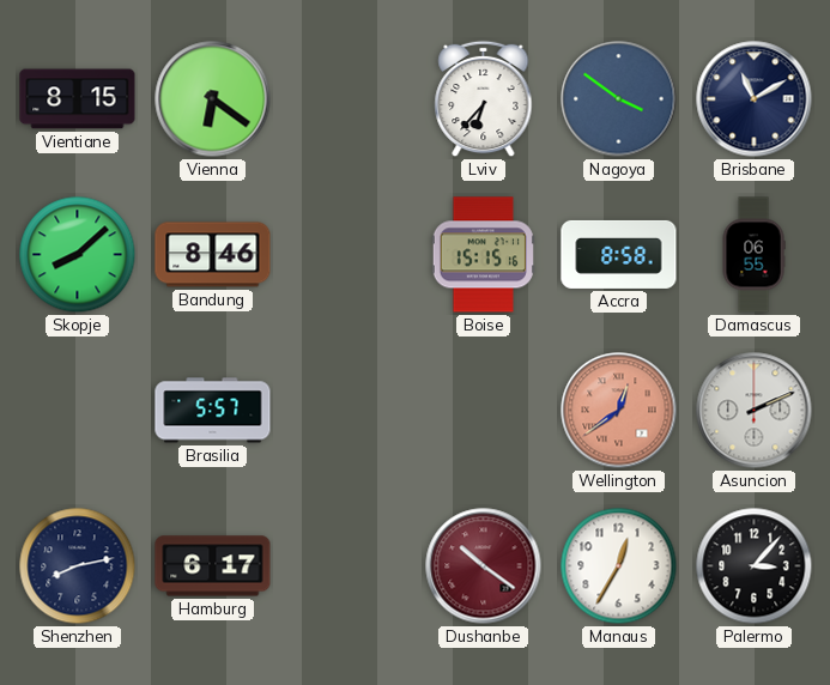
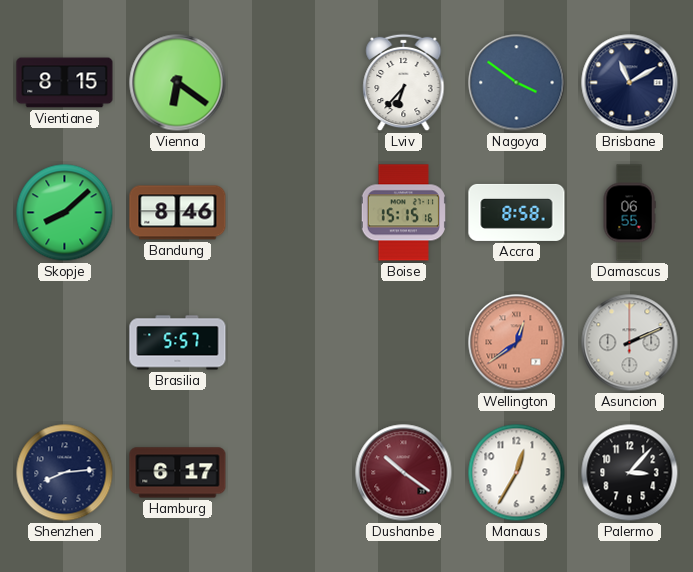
Shenzhen: 8:13 -> 8:14
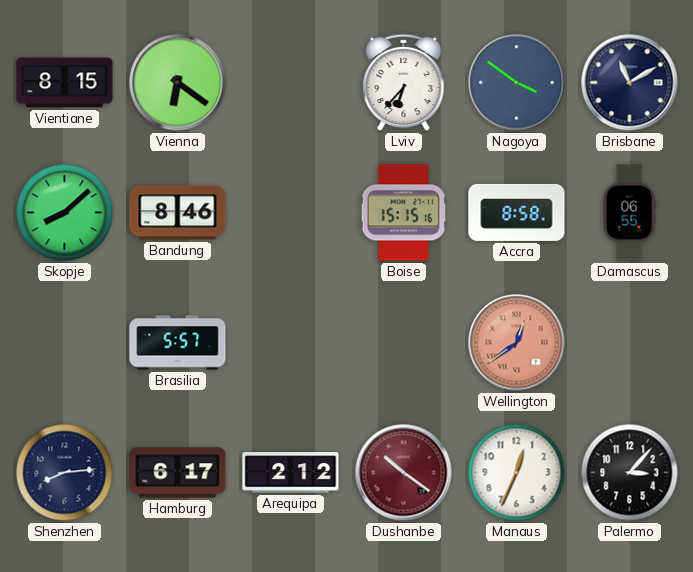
Asuncion: 2:11 -> none
Arequipa: none -> 2:12
Manaus: 12:35 -> 12:34
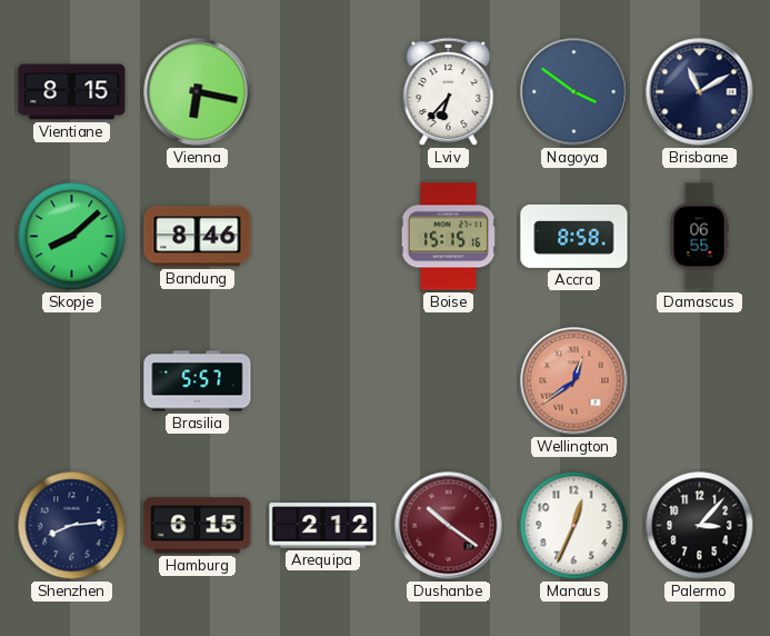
Vienna: 6:21 -> 6:17
Hamburg: 6:17 -> 6:15
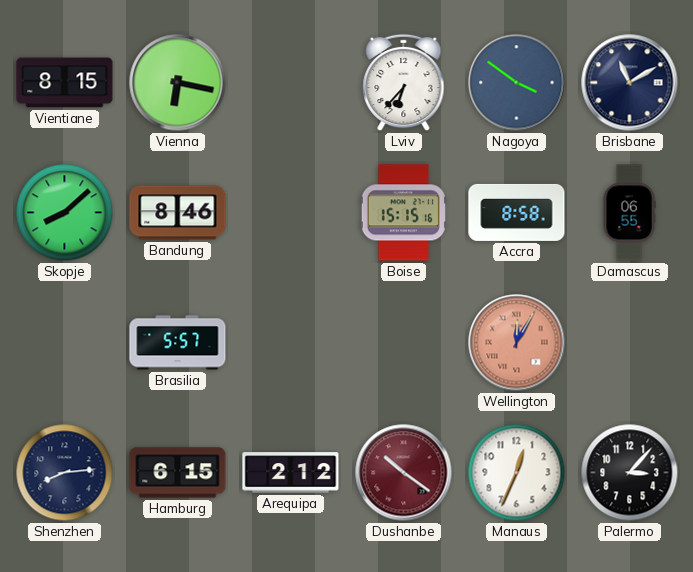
Wellington: 12:39 -> 12:05
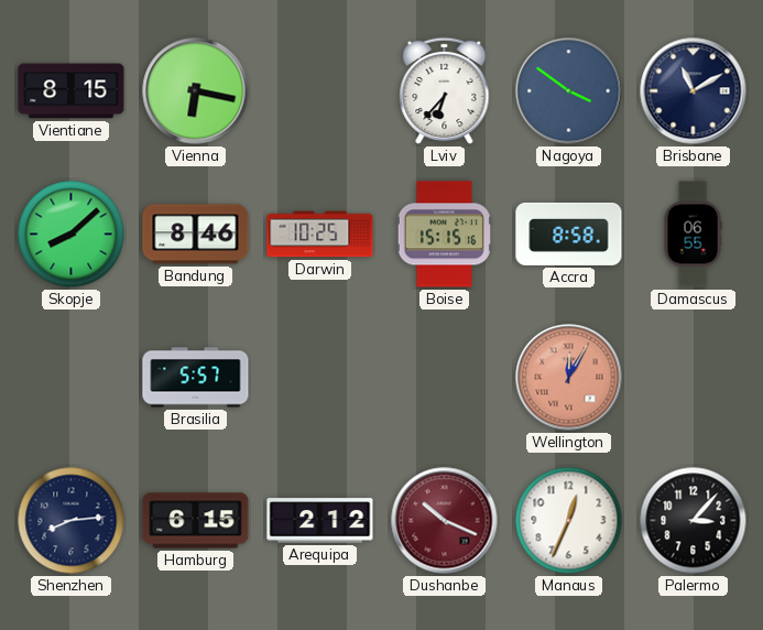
Darwin: none -> 10:25
Dushanbe: 10:21 -> 10:19
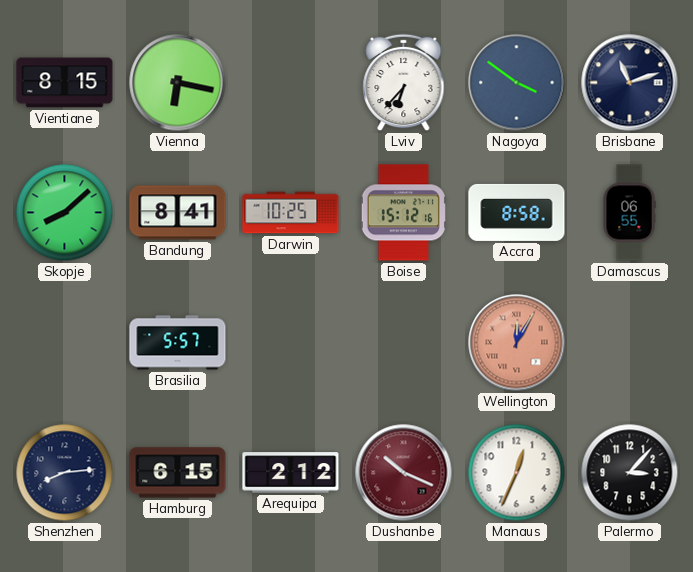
Brisbane: 11:10 -> 11:12
Bandung: 8:46 -> 8:41
Boise: 15:15 -> 15:12
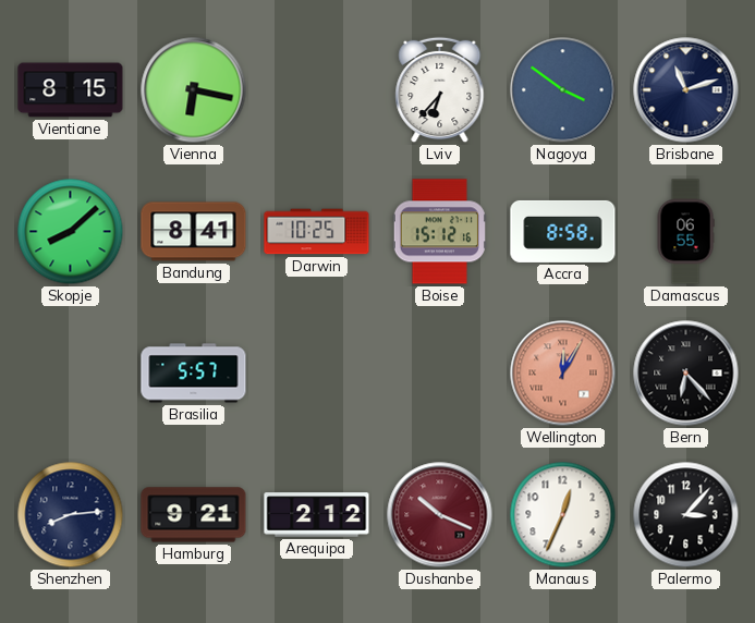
Bern: none -> 6:23
Hamburg: 6:15 -> 9:21
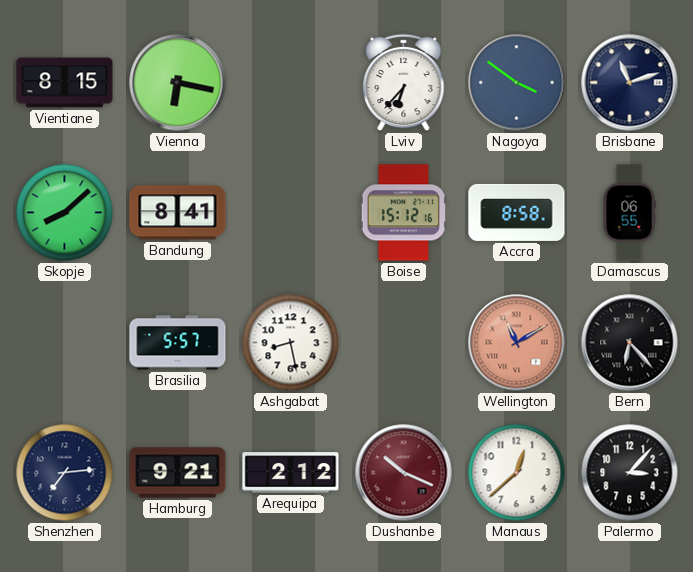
Darwin: 10:25 -> none
Ashgabat: none -> 8:28
Wellington: 12:05 -> 11:10
Shenzhen: 8:14 -> 7:14
Manaus: 12:34 -> 12:38
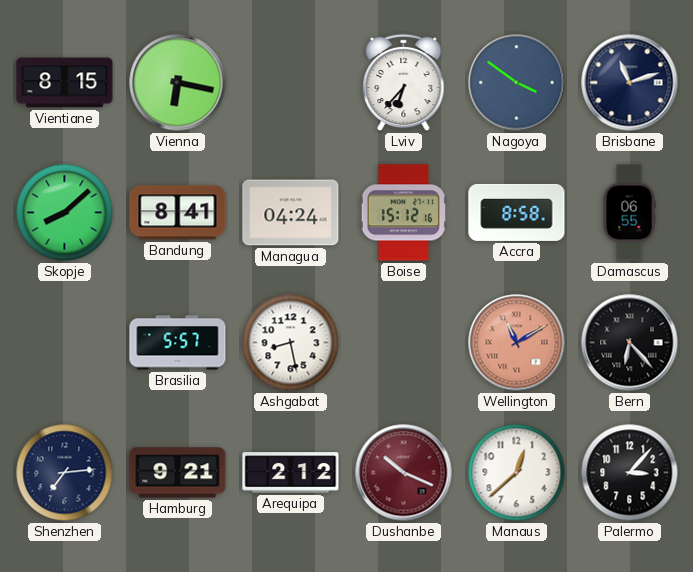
Managua: none -> 04:24
